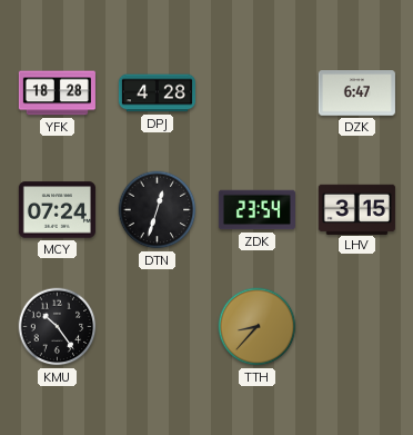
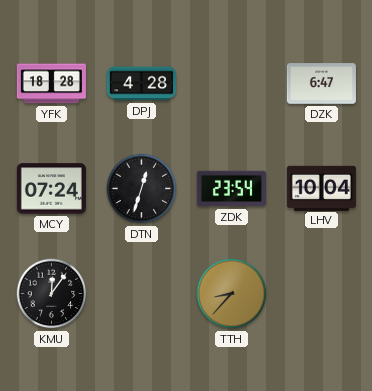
LHV: 3:15 -> 10:04
KMU: 10:24 -> 12:06
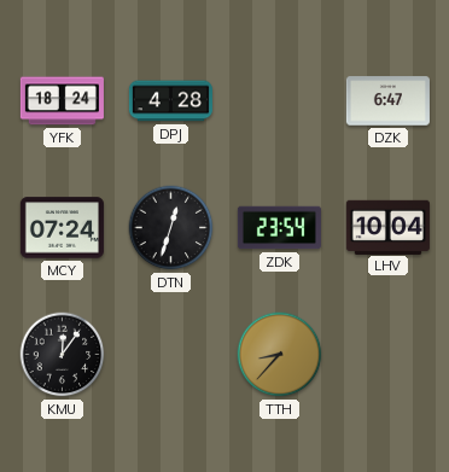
YFK: 18:28 -> 18:24
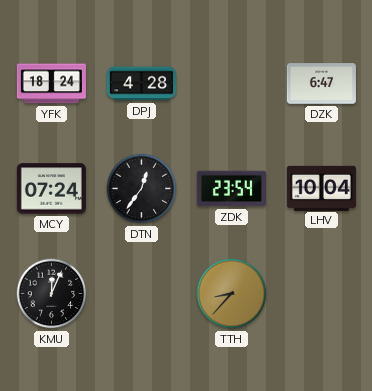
DTN: 12:33 -> 12:36
KMU: 12:06 -> 12:04
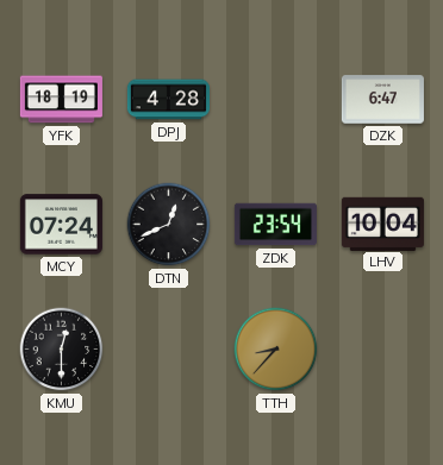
YFK: 18:24 -> 18:19
DTN: 12:36 -> 12:41
KMU: 12:04 -> 12:30
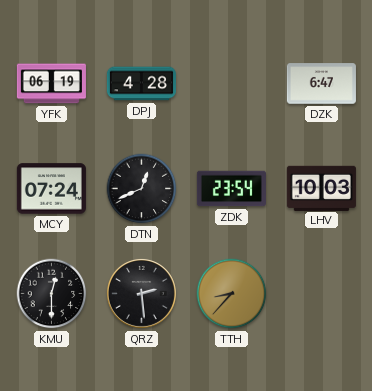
YFK: 18:19 -> 06:19
LHV: 10:04 -> 10:03
QRZ: none -> 2:29
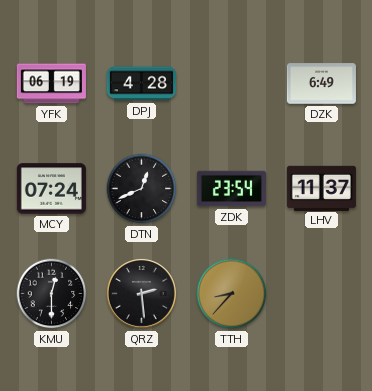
DZK: 6:47 -> 6:49
LHV: 10:03 -> 11:37
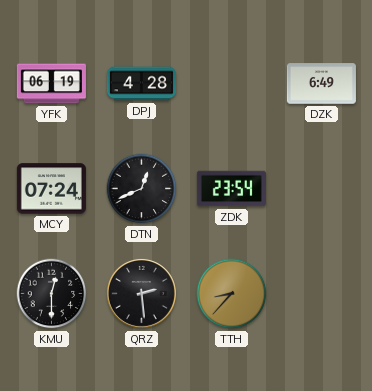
LHV: 11:37 -> none
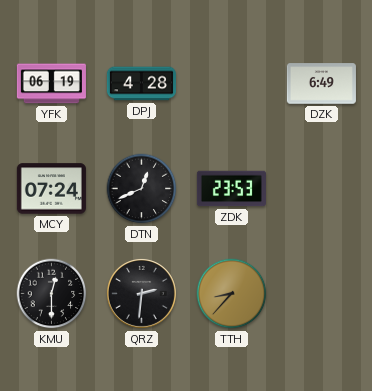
ZDK: 23:54 -> 23:53
QRZ: 2:29 -> 2:31
